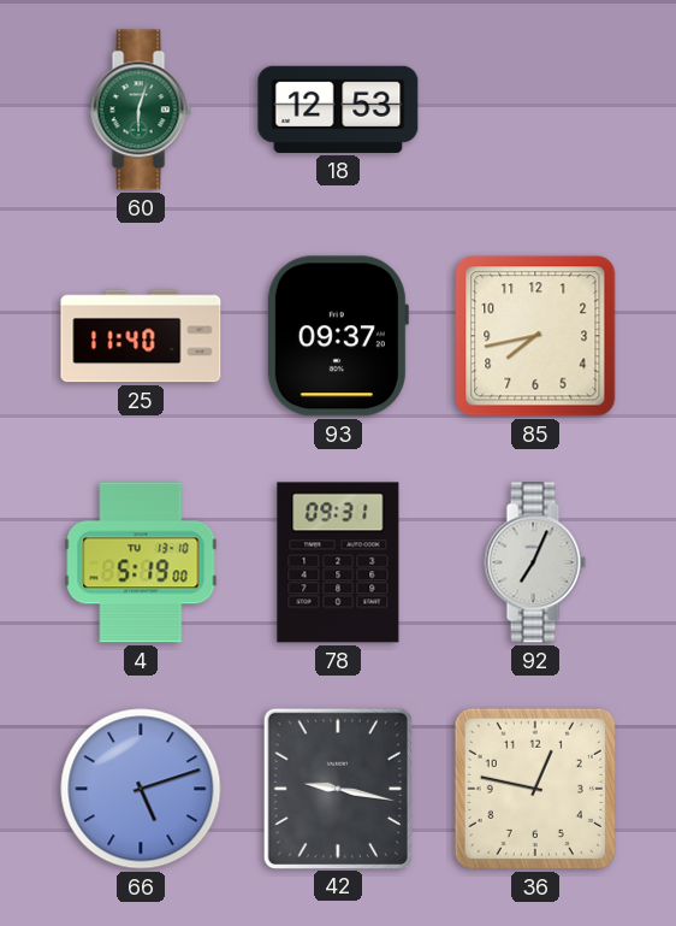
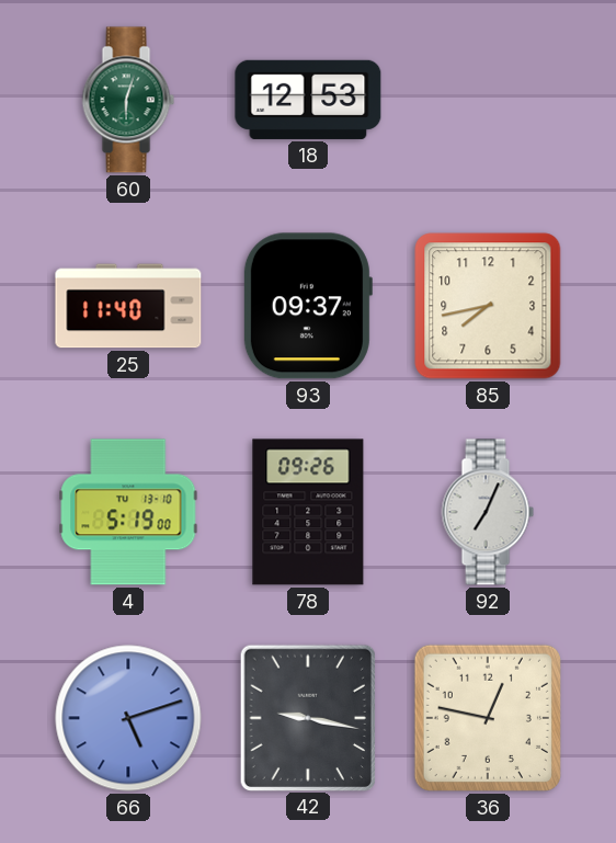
78: 09:31 -> 09:26
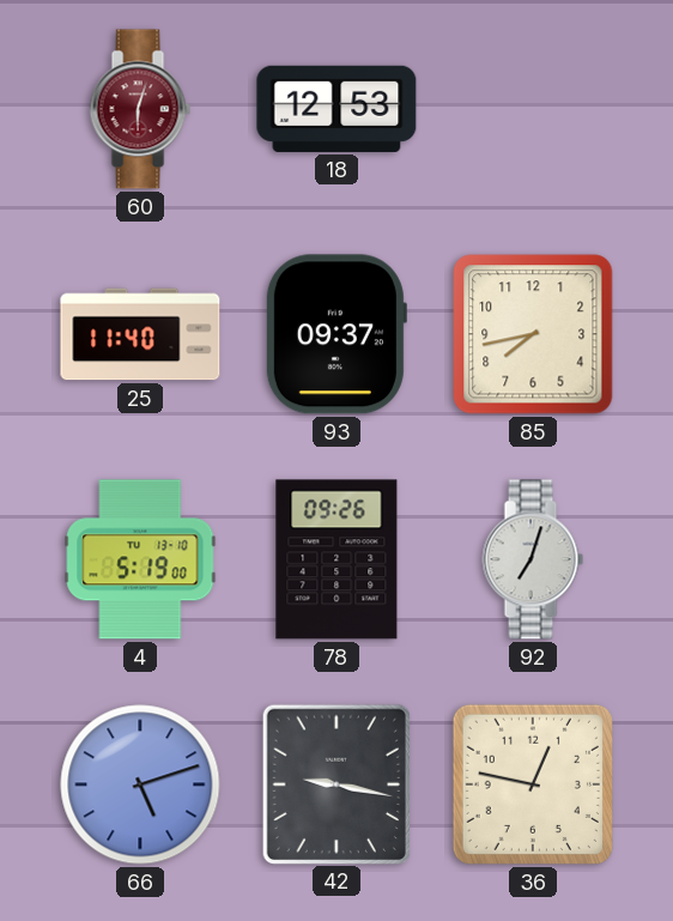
60 dial: green -> burgundy
92: 7:04 -> 7:03
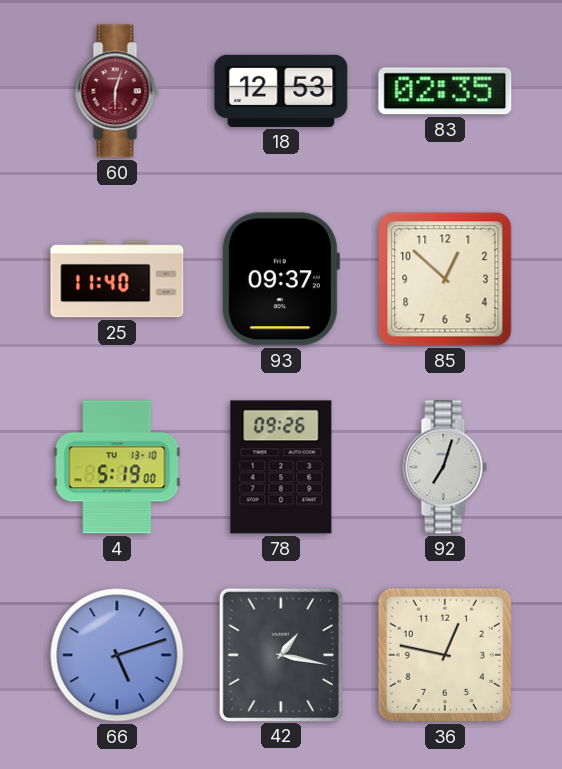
83: none -> 02:35
85: 7:43 -> 12:52
42: 9:17 -> 1:17
